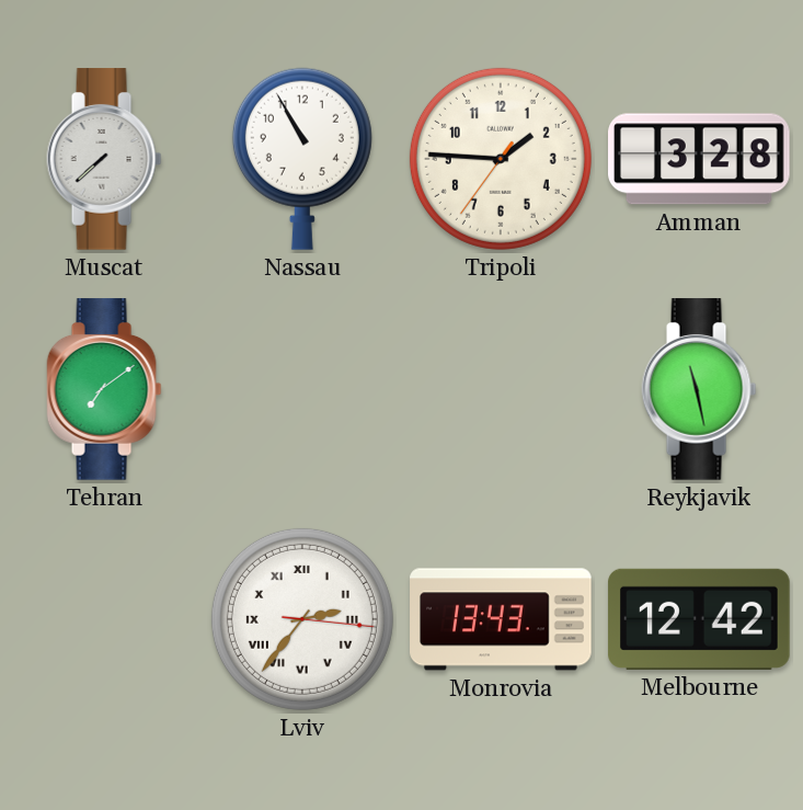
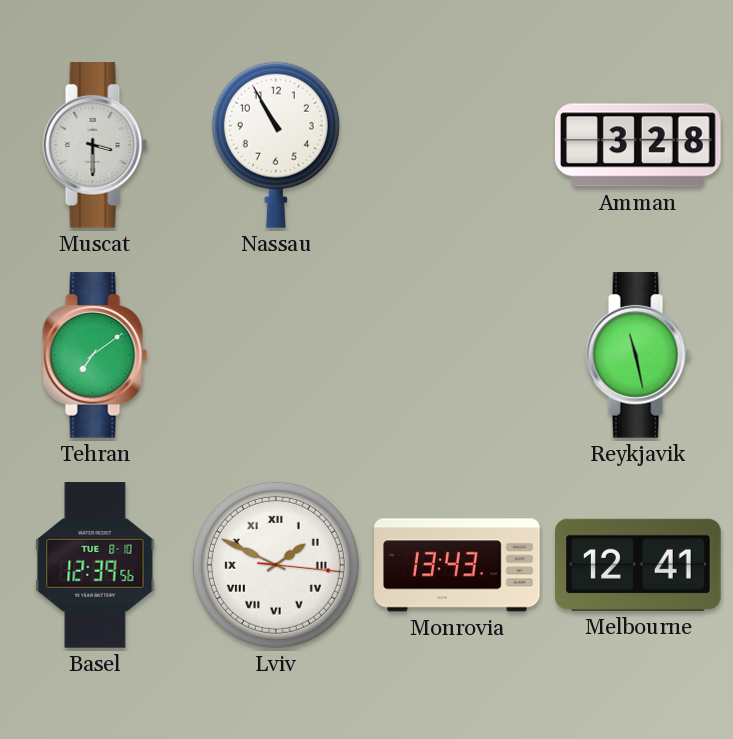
Muscat: 7:38 -> 3:30
Tripoli: 1:45 -> none
Basel: none -> 12:39
Lviv: 2:36 -> 1:49
Melbourne: 12:42 -> 12:41
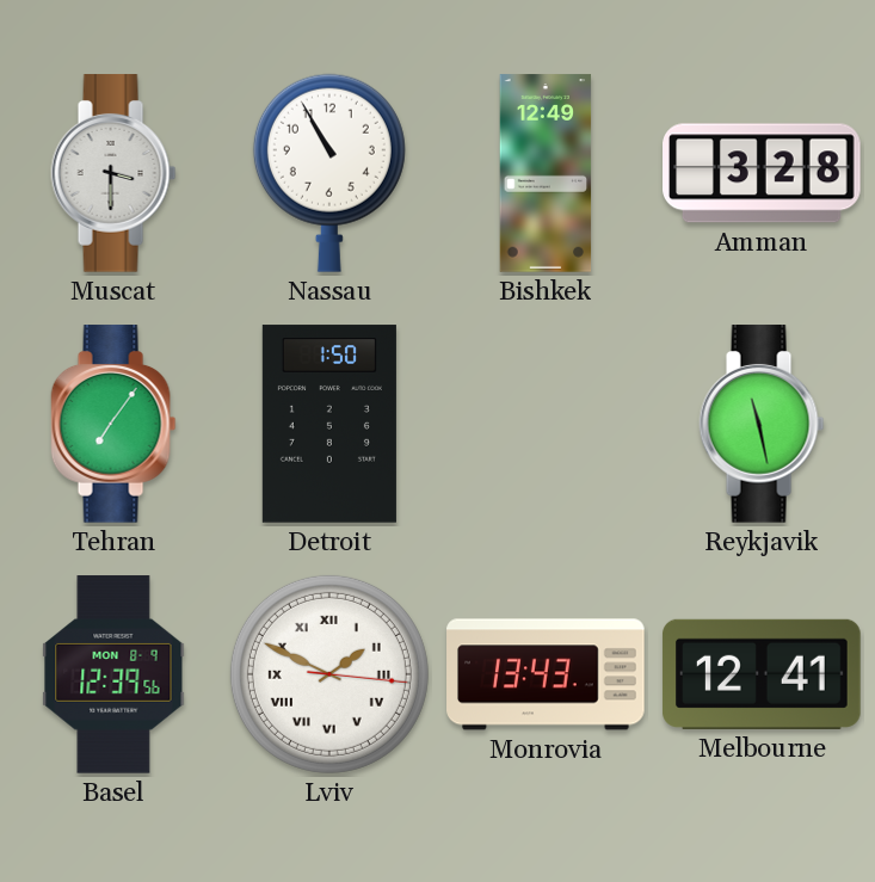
Bishkek: none -> 12:49
Tehran: 7:09 -> 7:06
Detroit: none -> 1:50
Basel date: TUE 8-10 -> MON 8-9
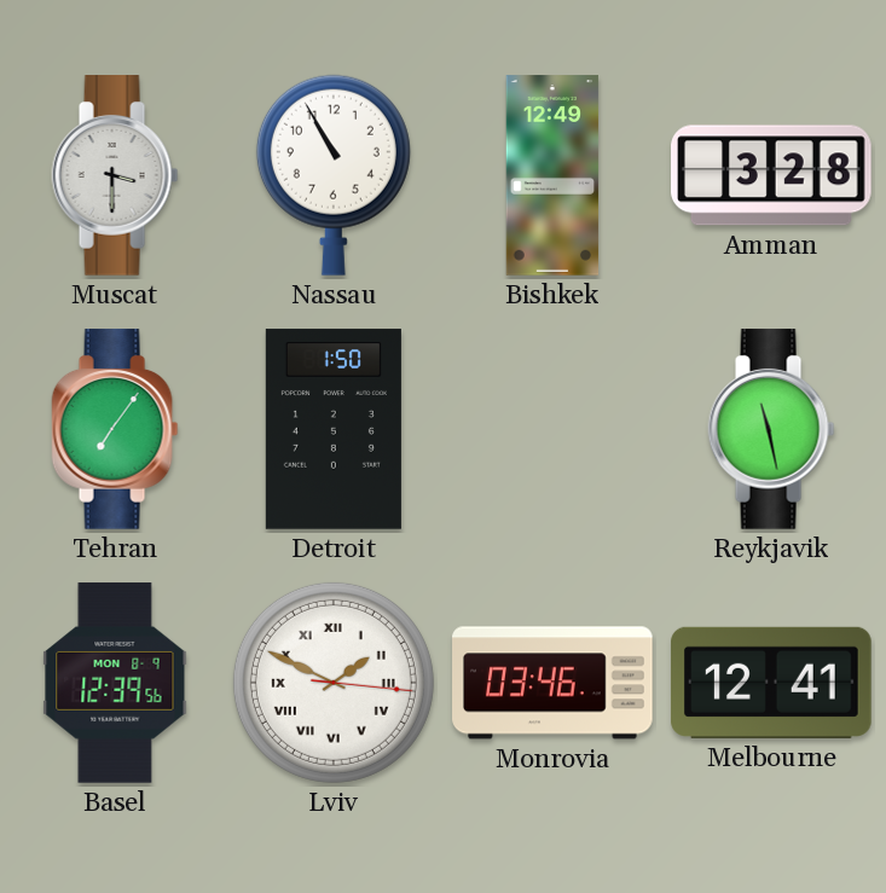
Monrovia: 13:43 -> 03:46
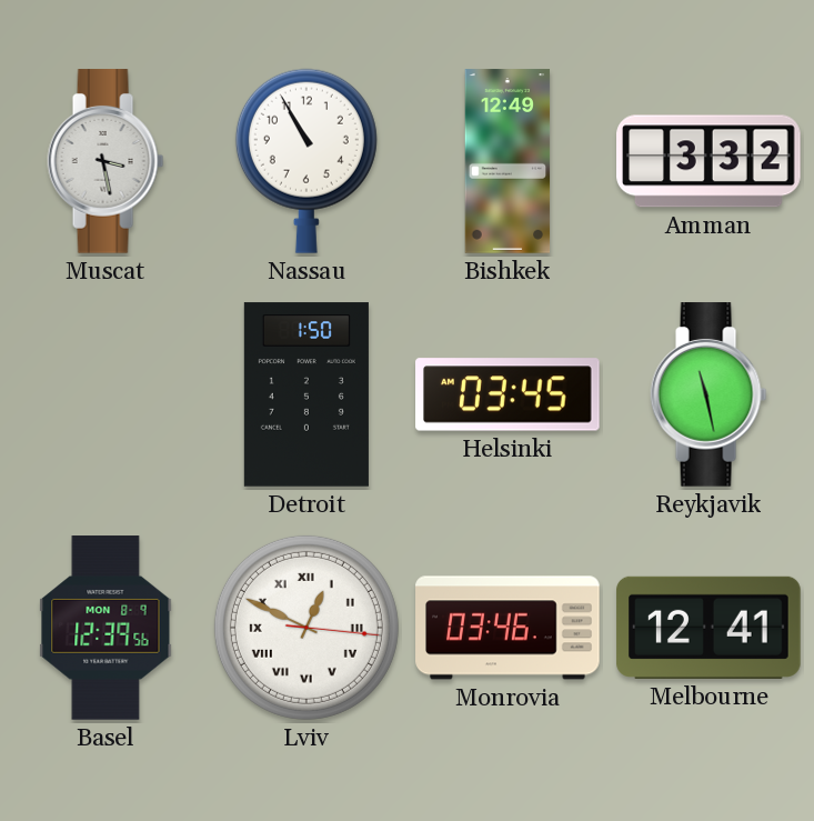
Muscat: 3:30 -> 3:28
Amman: 3:28 -> 3:32
Tehran: 7:06 -> none
Helsinki: none -> 03:45
Lviv: 1:49 -> 12:49
